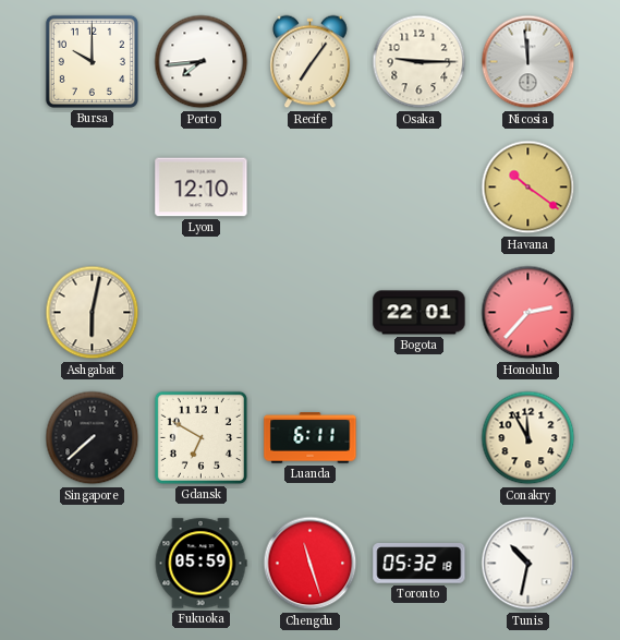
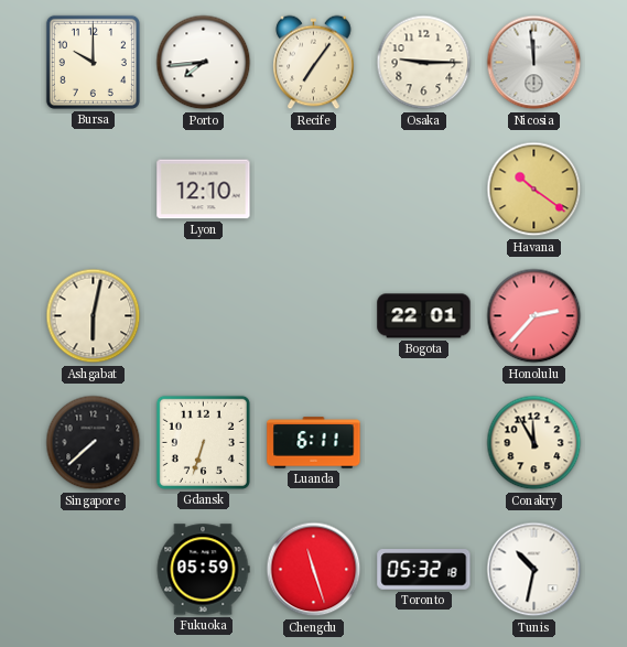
Gdansk: 6:50 -> 6:33
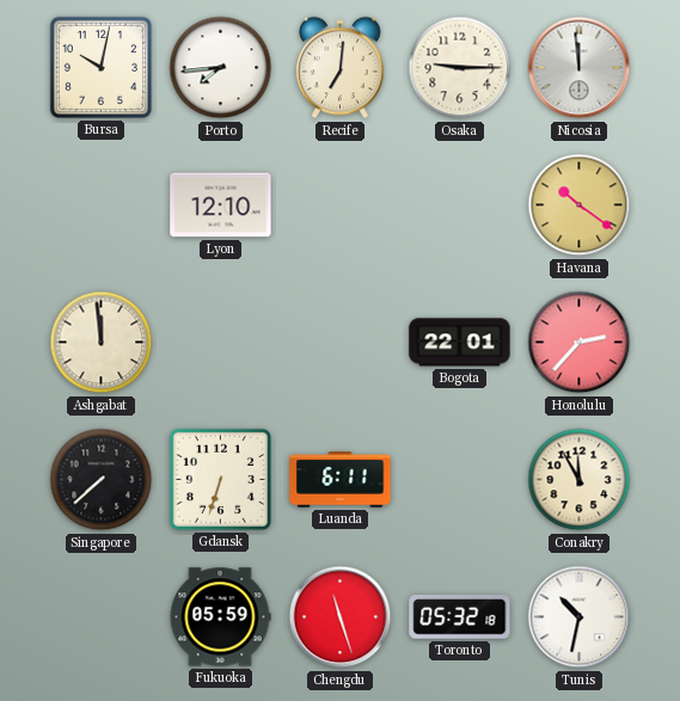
Bursa: 10:00 -> 10:02
Recife: 7:06 -> 7:01
Ashgabat: 6:02 -> 11:59
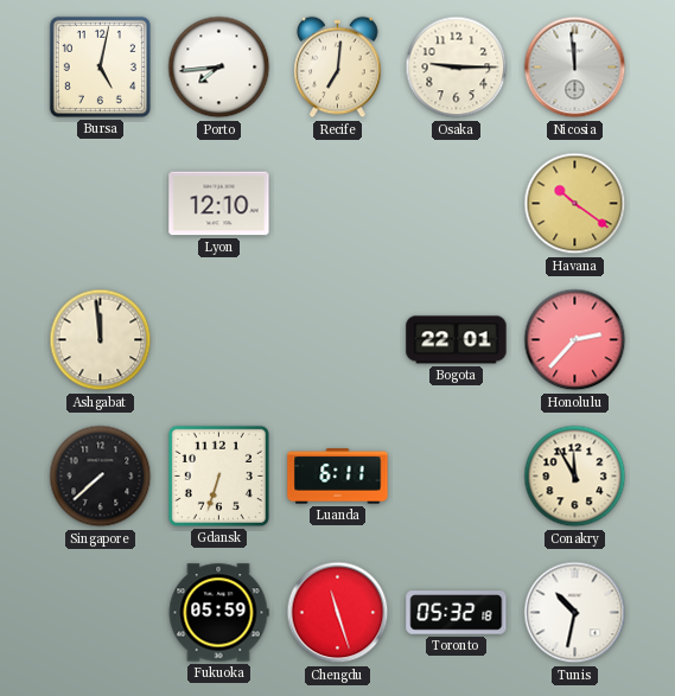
Bursa: 10:02 -> 5:02
